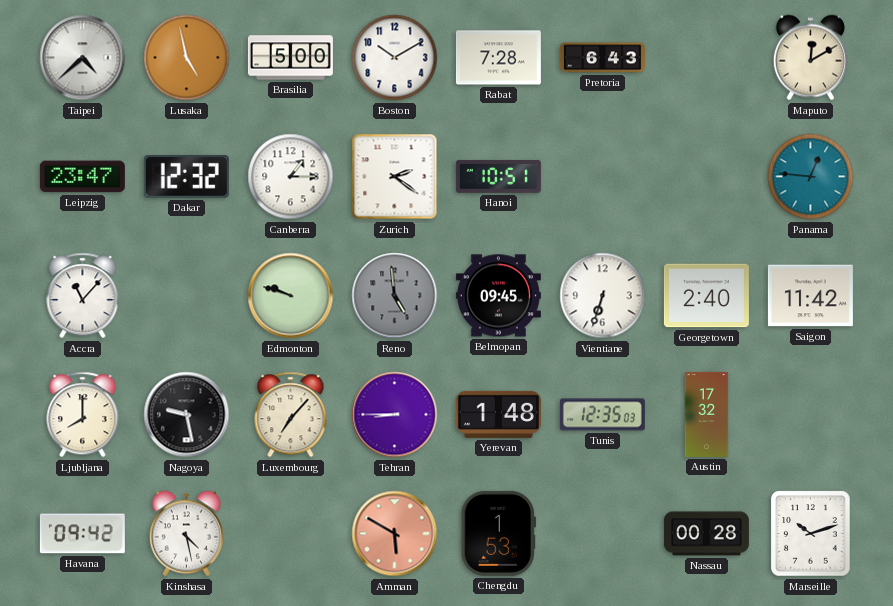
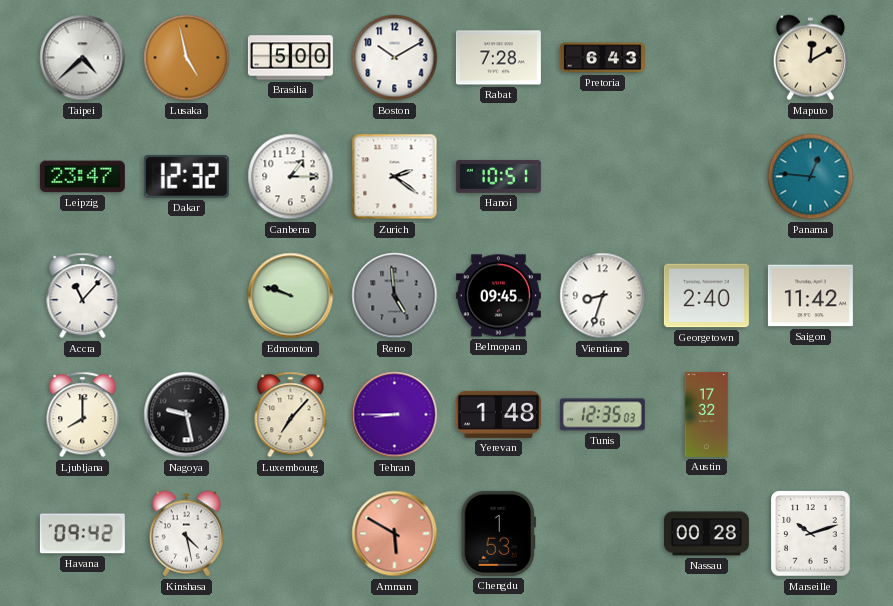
Vientiane: 6:33 -> 8:33
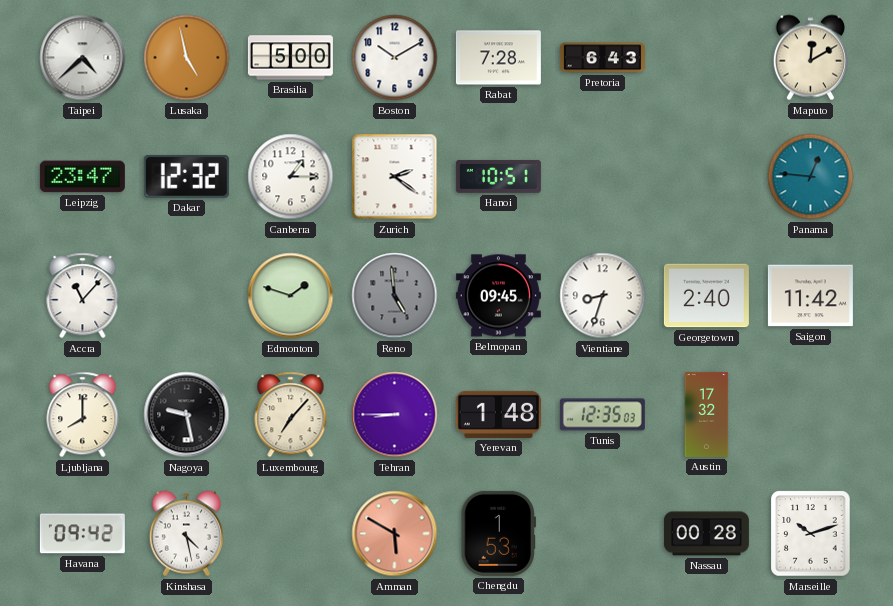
Edmonton: 9:48 -> 1:48
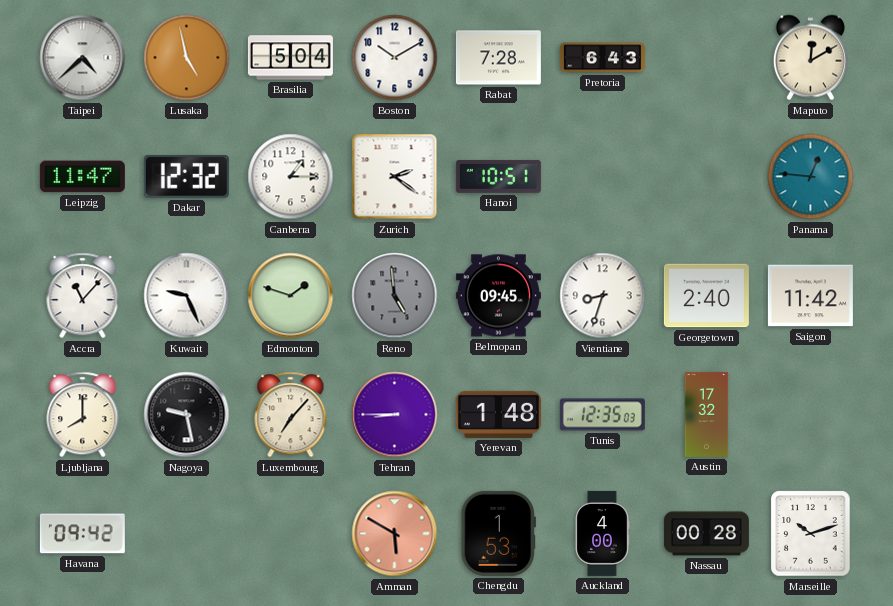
Brasilia: 5:00 -> 5:04
Leipzig: 23:47 -> 11:47
Kuwait: none -> 9:26
Kinshasa: 4:28 -> none
Auckland: none -> 4:00
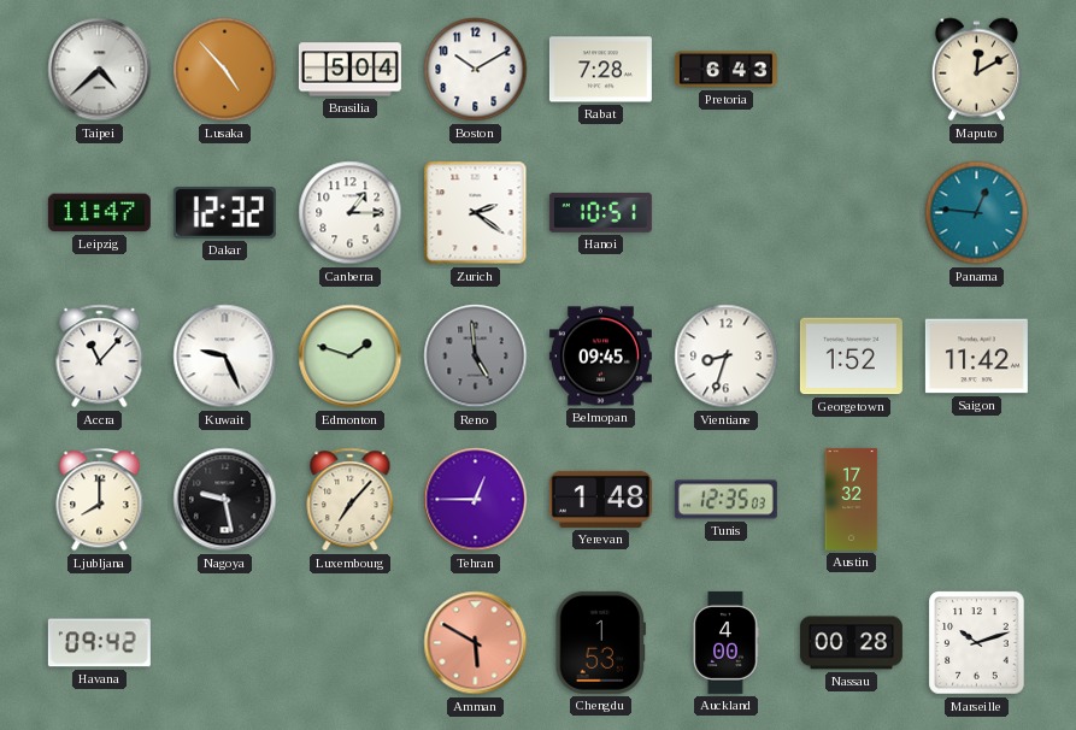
Lusaka: 4:58 -> 4:53
Georgetown: 2:40 -> 1:52
Tehran: 8:45 -> 12:45
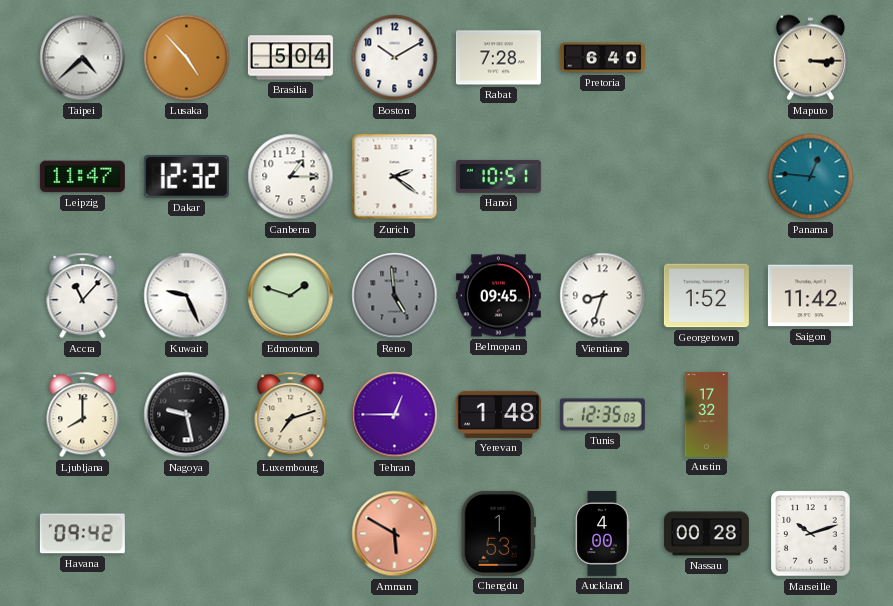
Pretoria: 6:43 -> 6:40
Maputo: 12:10 -> 3:15
Luxembourg: 7:07 -> 7:12
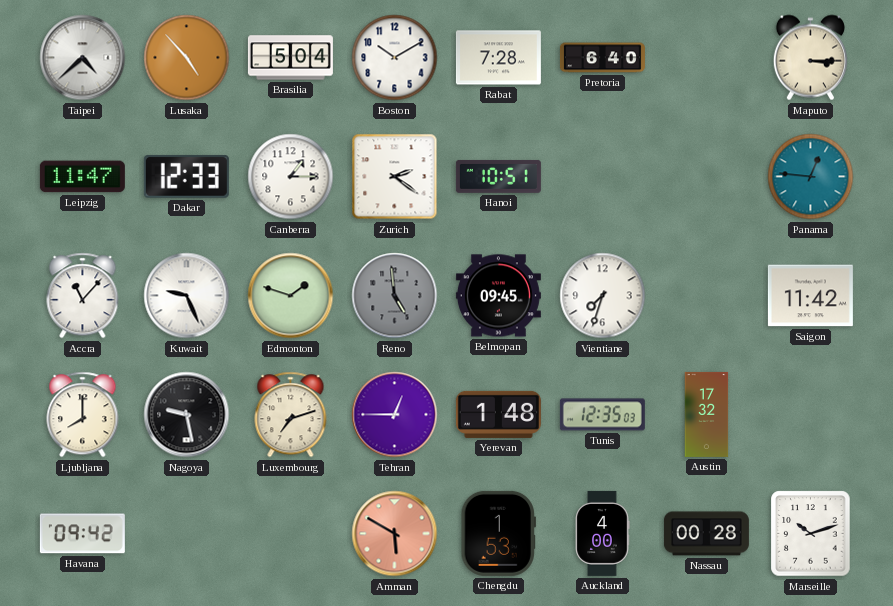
Dakar: 12:32 -> 12:33
Vientiane: 8:33 -> 7:33
Georgetown: 1:52 -> none
